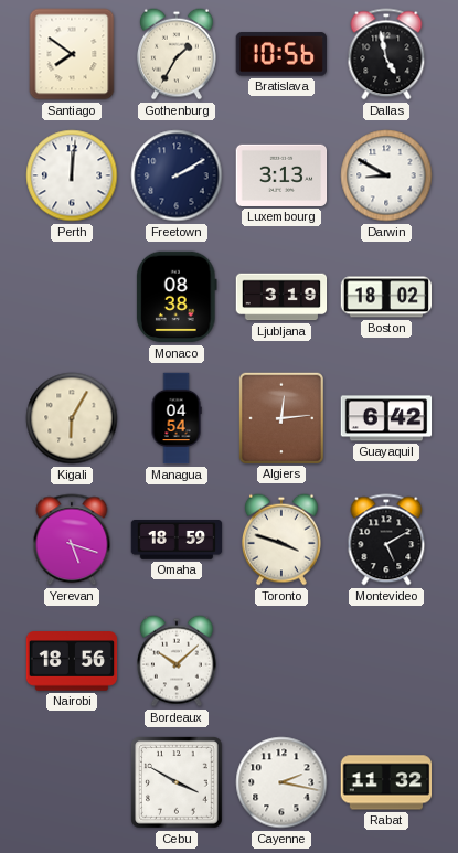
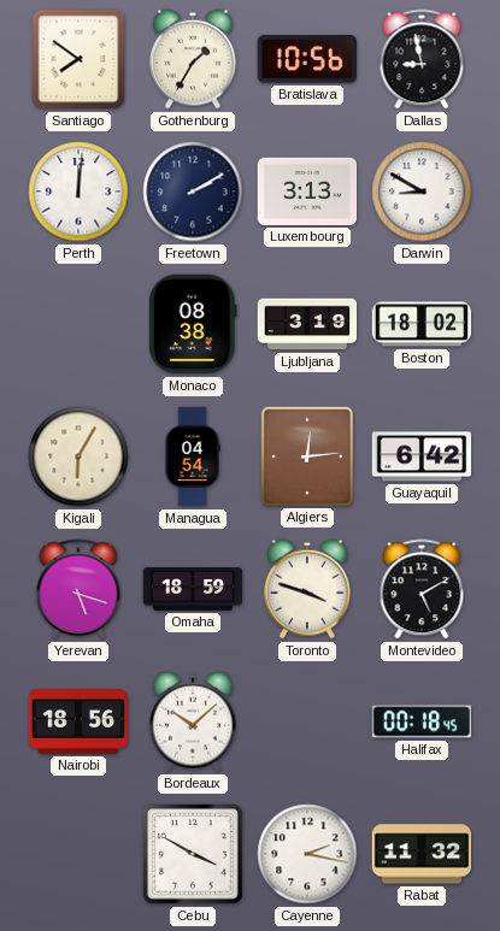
Dallas: 4:58 -> 8:58
Halifax: none -> 00:18
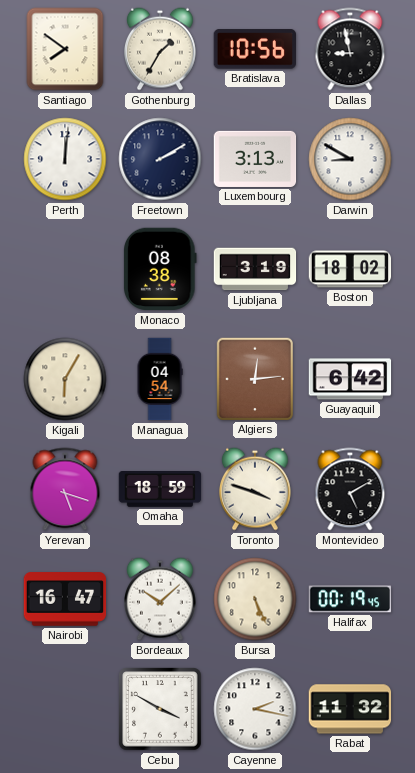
Nairobi: 18:56 -> 16:47
Bursa: none -> 5:26
Halifax: 00:18 -> 00:19
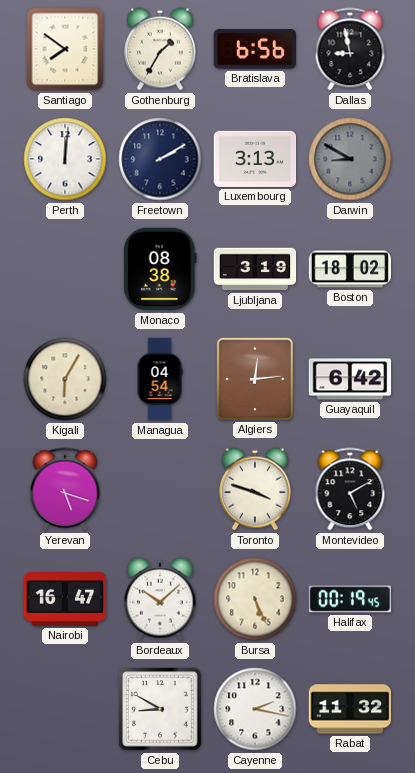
Bratislava: 10:56 -> 6:56
Darwin dial: white -> grey
Omaha: 18:59 -> none
Cebu: 3:50 -> 8:50
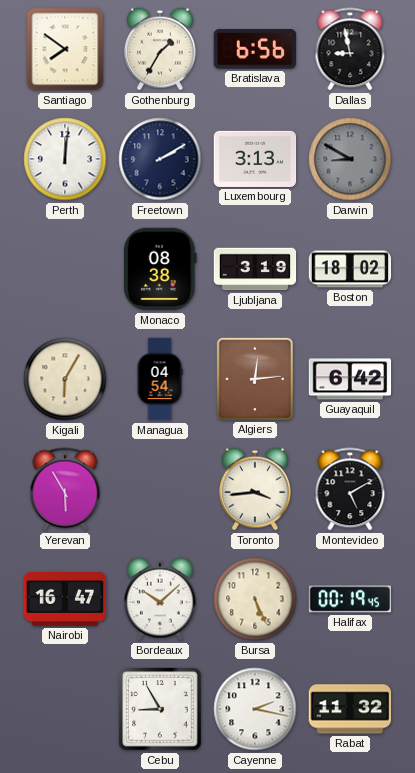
Yerevan: 5:18 -> 5:55
Toronto: 3:48 -> 3:44
Cebu: 8:50 -> 8:55
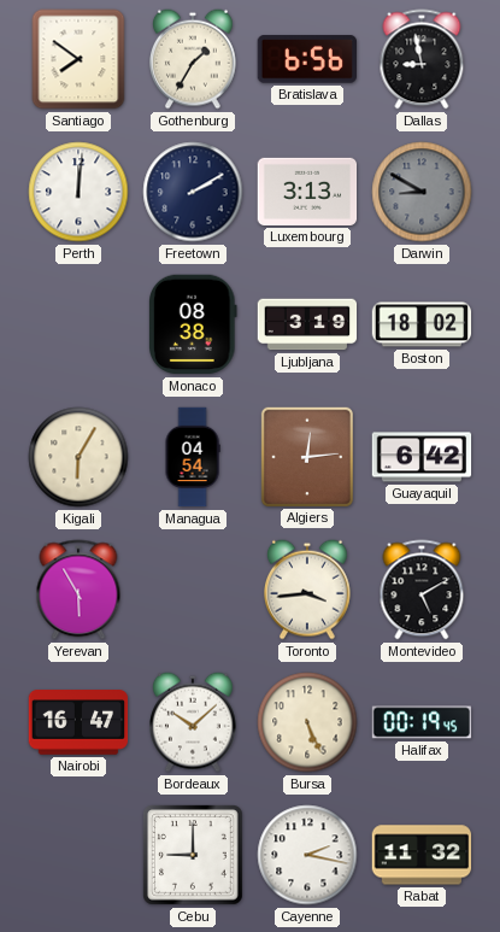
Cebu: 8:55 -> 9:00
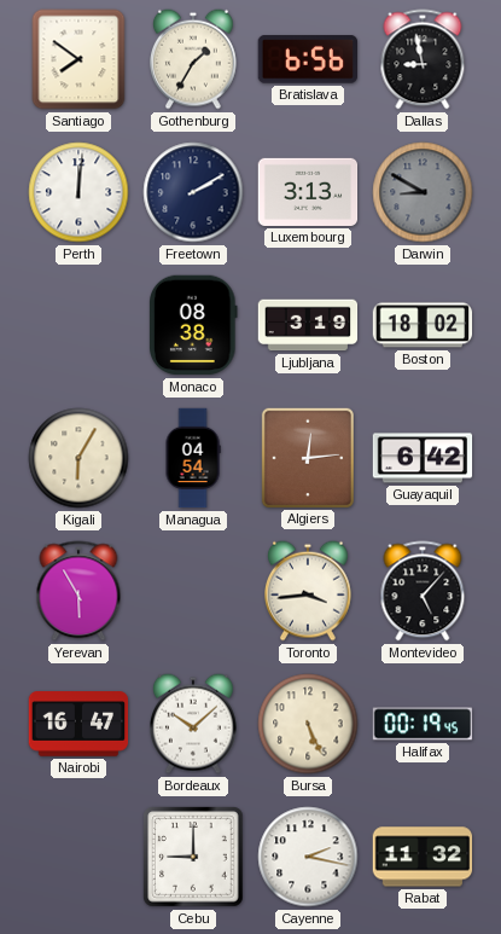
Montevideo: 5:10 -> 5:07
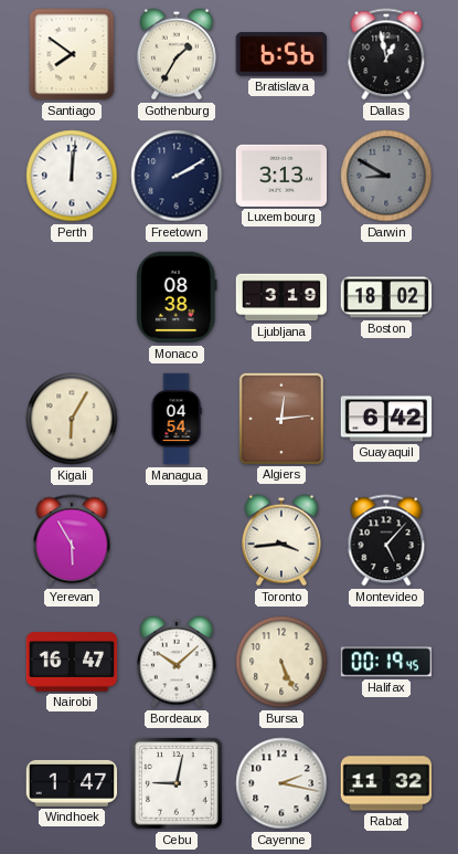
Dallas: 8:58 -> 12:58
Windhoek: none -> 1:47
Cebu: 9:00 -> 9:02
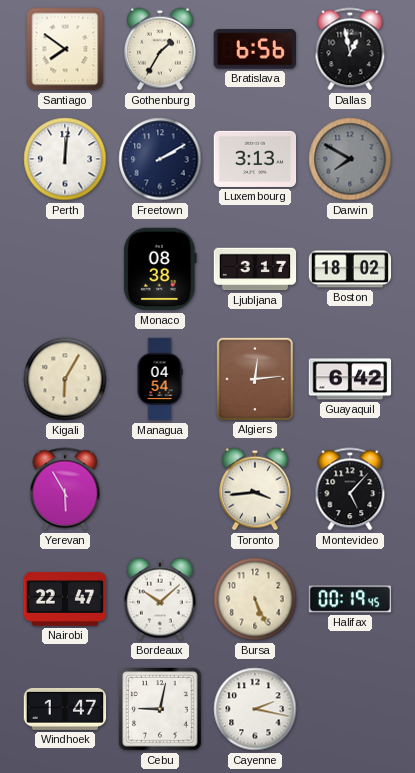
Darwin: 8:50 -> 7:50
Ljubljana: 3:19 -> 3:17
Nairobi: 16:47 -> 22:47
Rabat: 11:32 -> none
